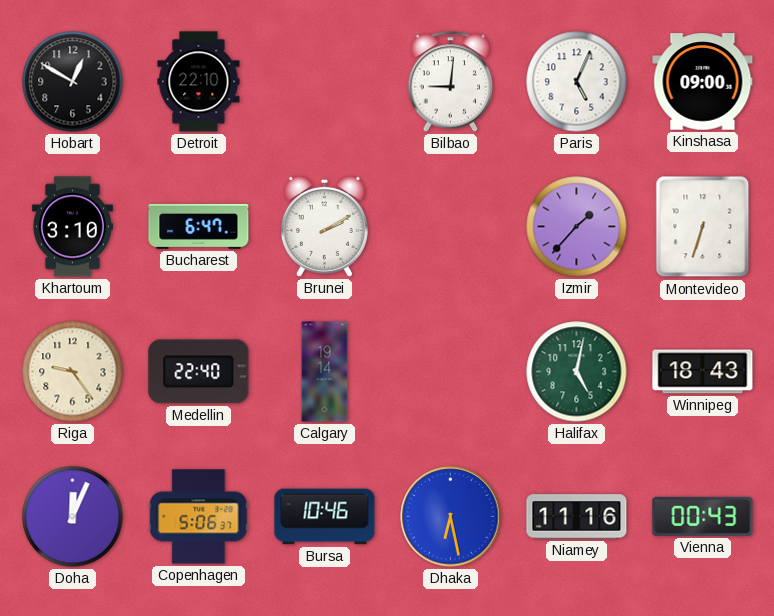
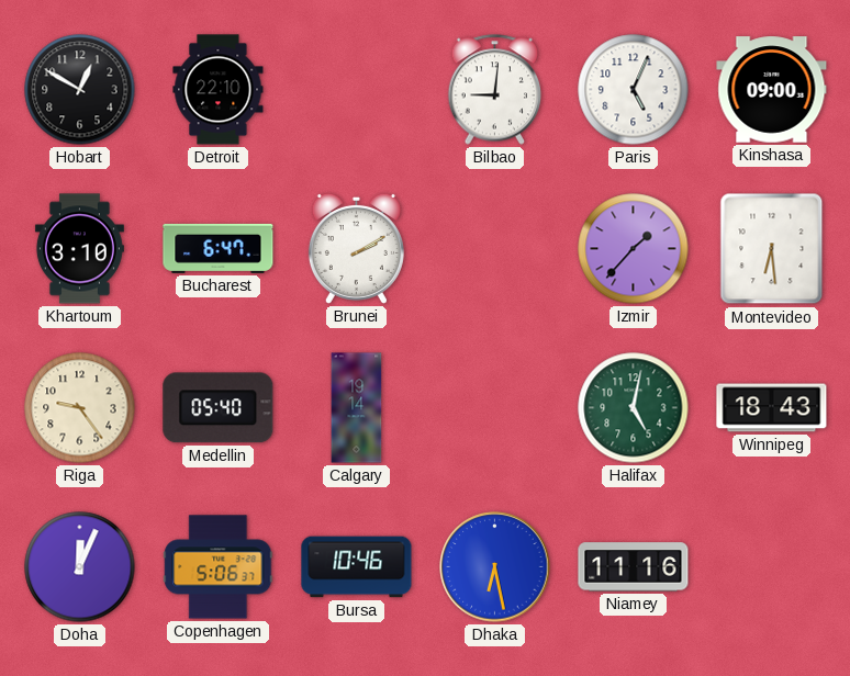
Montevideo: 6:33 -> 6:29
Medellin: 22:40 -> 05:40
Vienna: 00:43 -> none
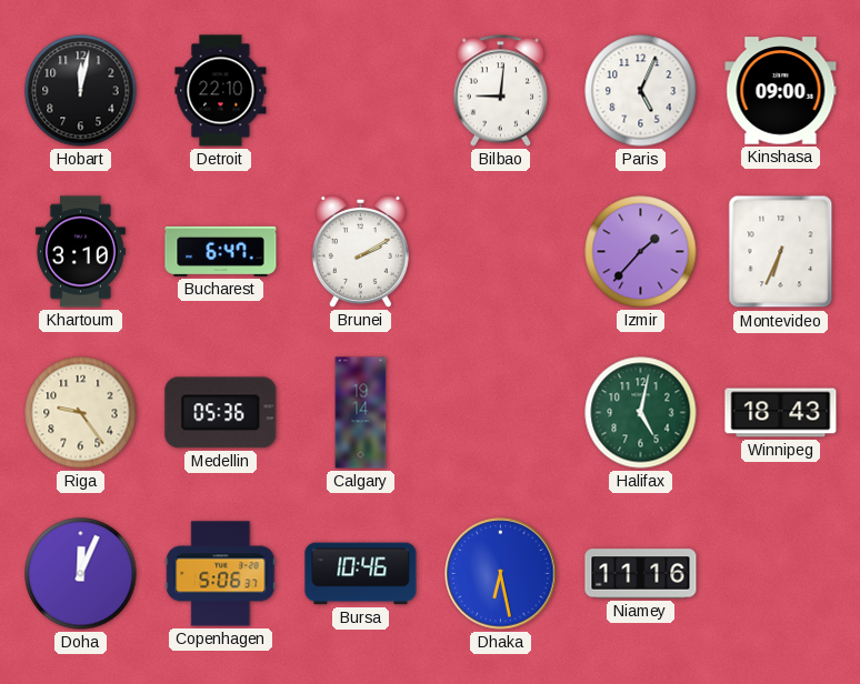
Hobart: 12:50 -> 12:02
Montevideo: 6:29 -> 6:34
Medellin: 05:40 -> 05:36
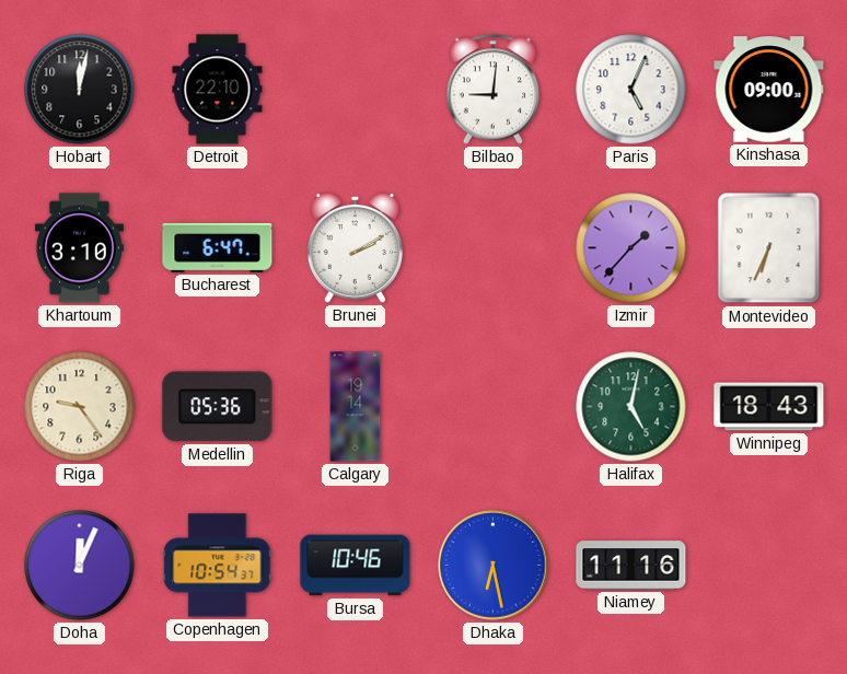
Copenhagen: 5:06 -> 10:54
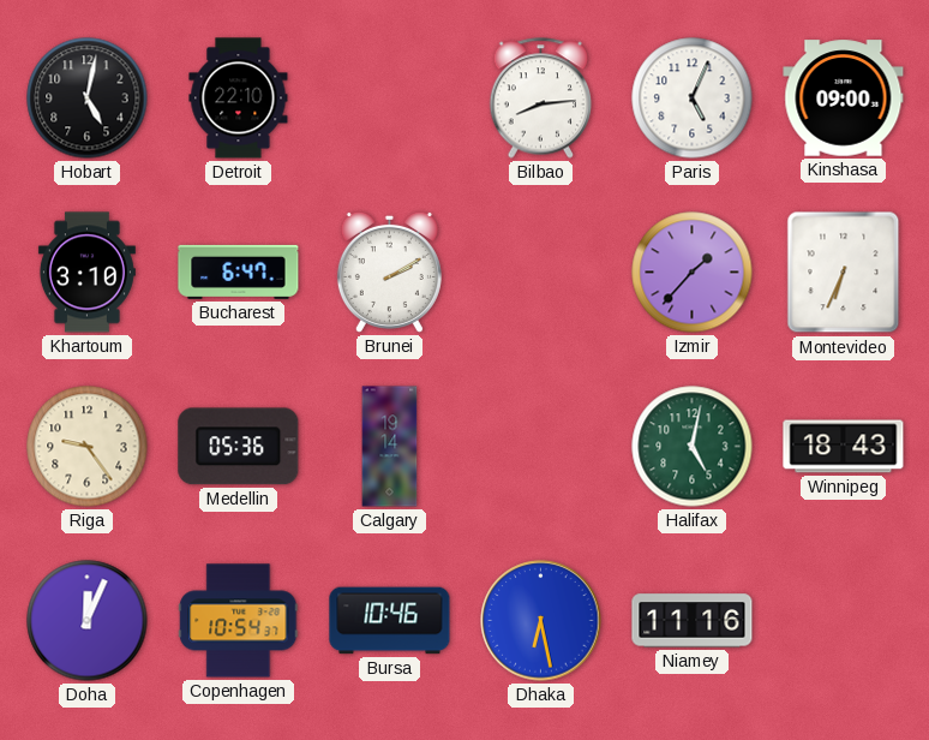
Hobart: 12:02 -> 5:02
Bilbao: 9:01 -> 8:14
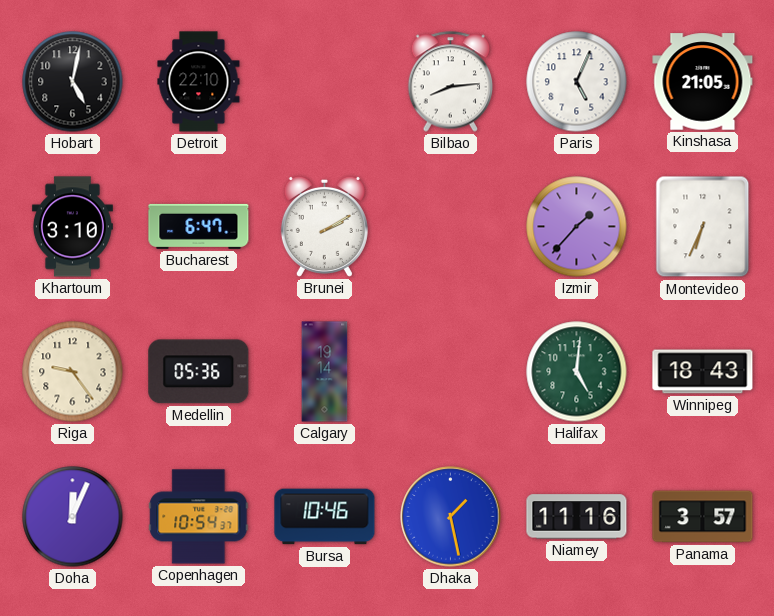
Kinshasa: 09:00 -> 21:05
Halifax: 5:02 -> 5:01
Dhaka: 6:28 -> 1:28
Panama: none -> 3:57
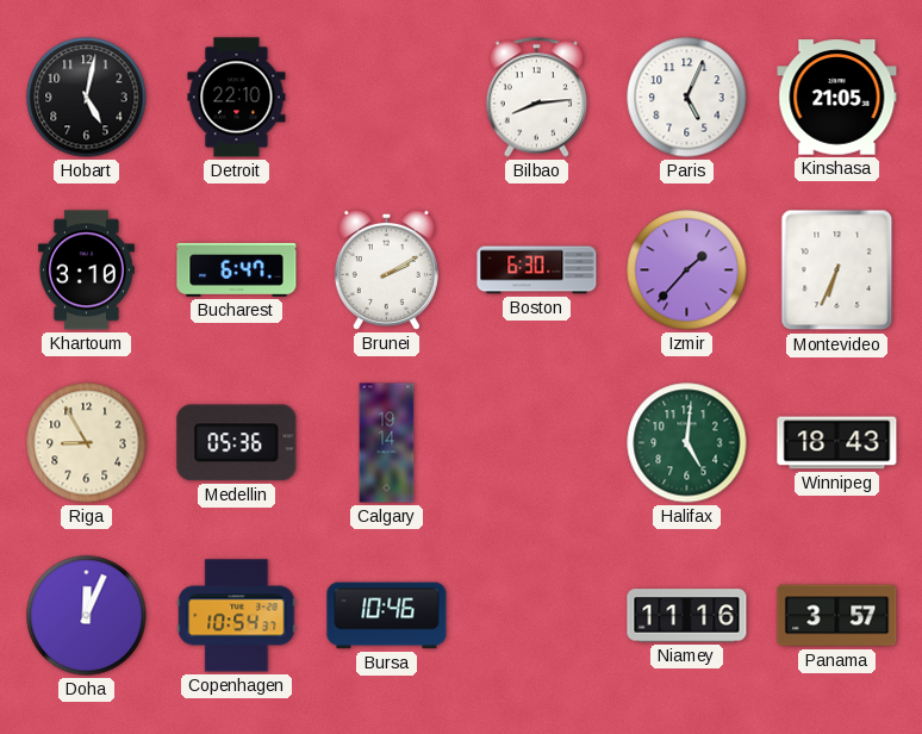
Boston: none -> 6:30
Riga: 9:24 -> 8:55
Dhaka: 1:28 -> none
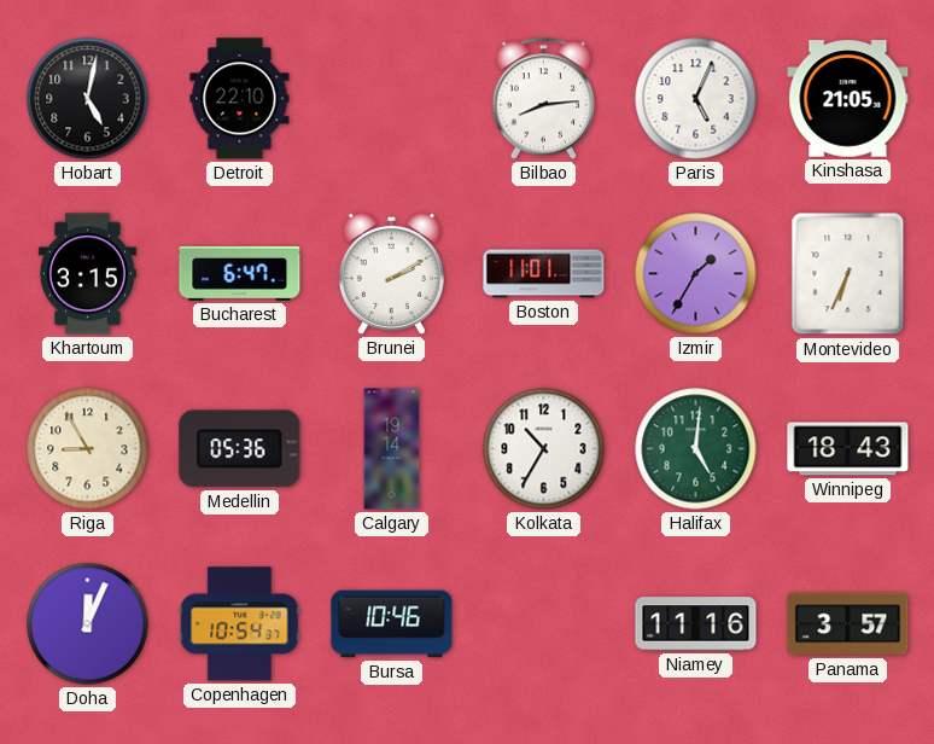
Khartoum: 3:10 -> 3:15
Boston: 6:30 -> 11:01
Izmir: 1:37 -> 1:35
Kolkata: none -> 10:35
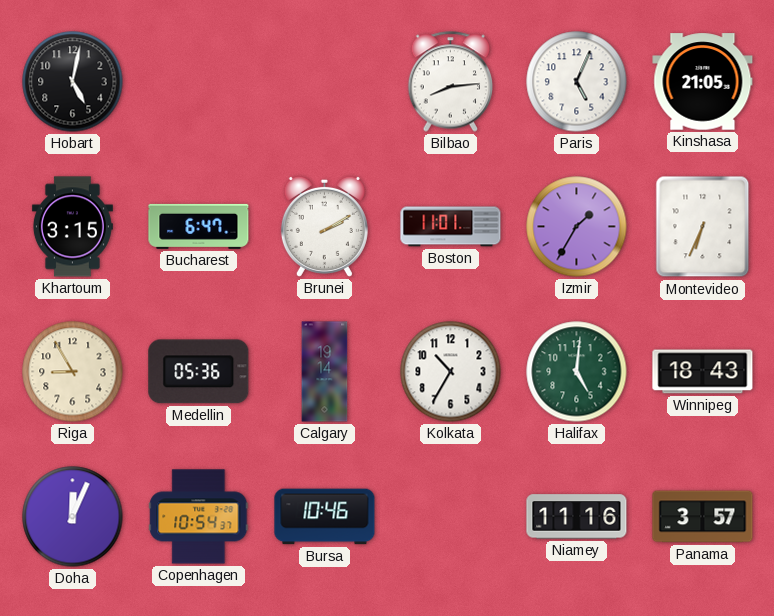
Detroit: 22:10 -> none
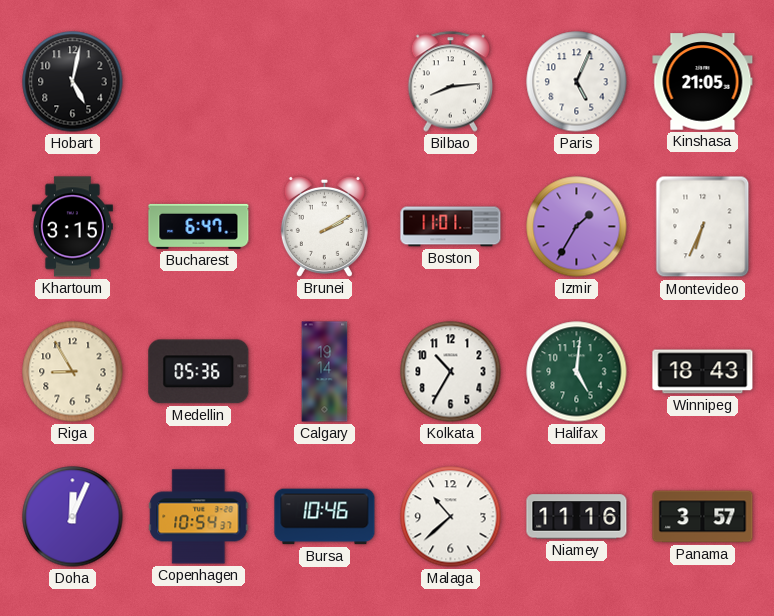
Malaga: none -> 10:38
